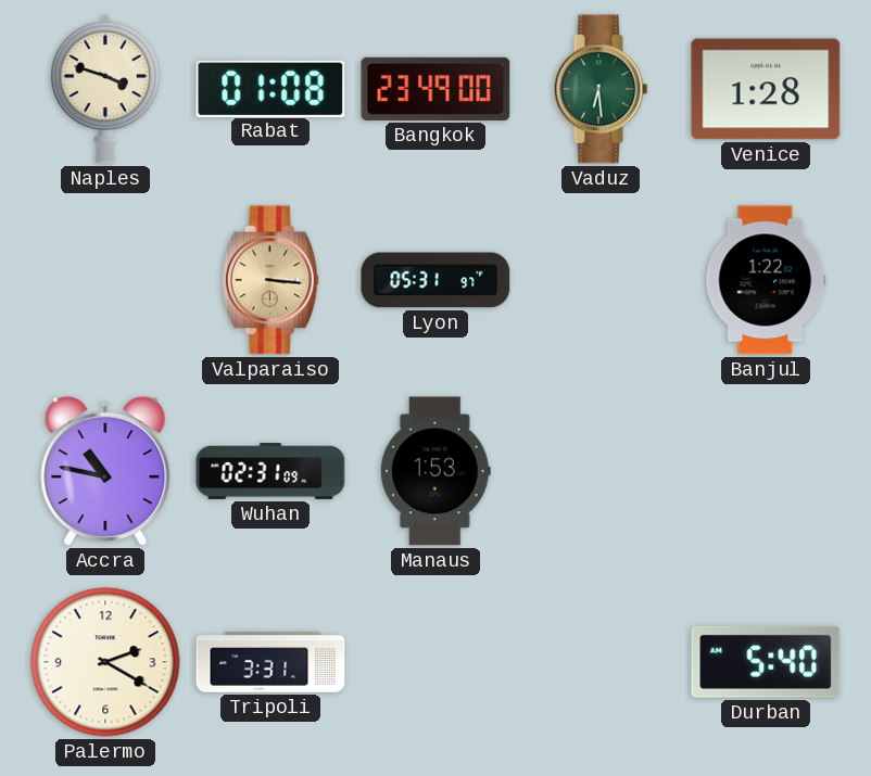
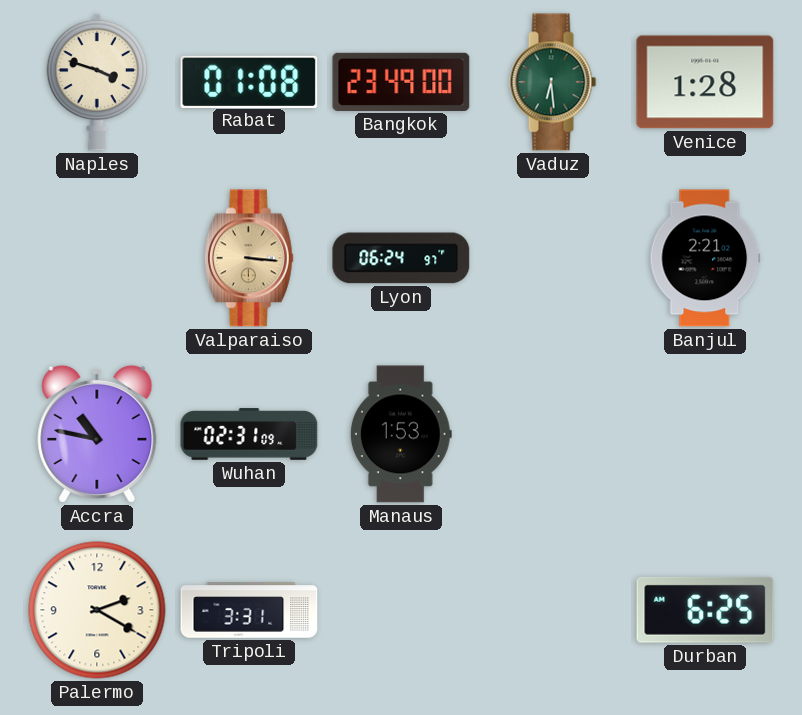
Lyon: 05:31 -> 06:24
Banjul: 1:22 -> 2:21
Durban: 5:40 -> 6:25
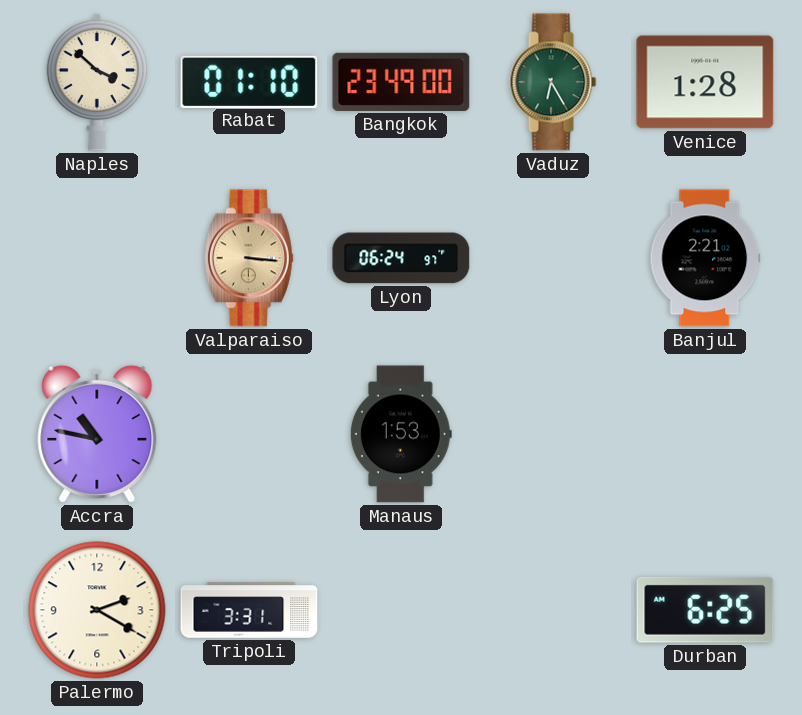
Naples: 3:48 -> 3:52
Rabat: 01:08 -> 01:10
Vaduz: 6:29 -> 6:25
Wuhan: 02:31 -> none
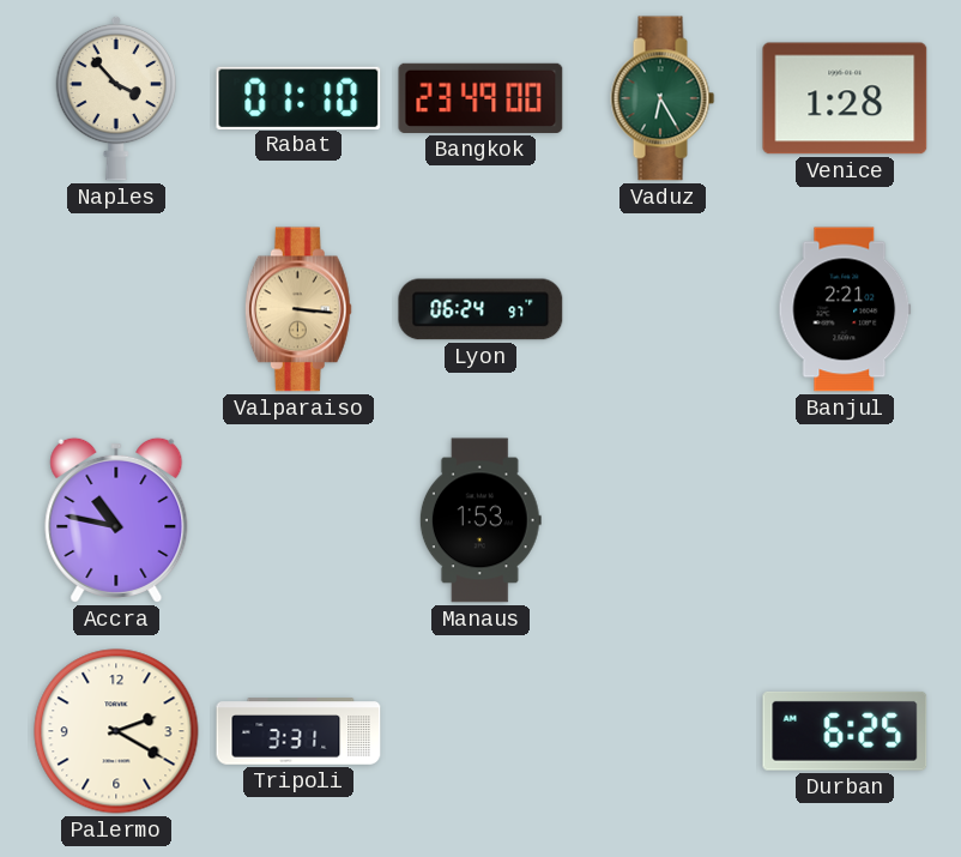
Naples: 3:52 -> 3:53
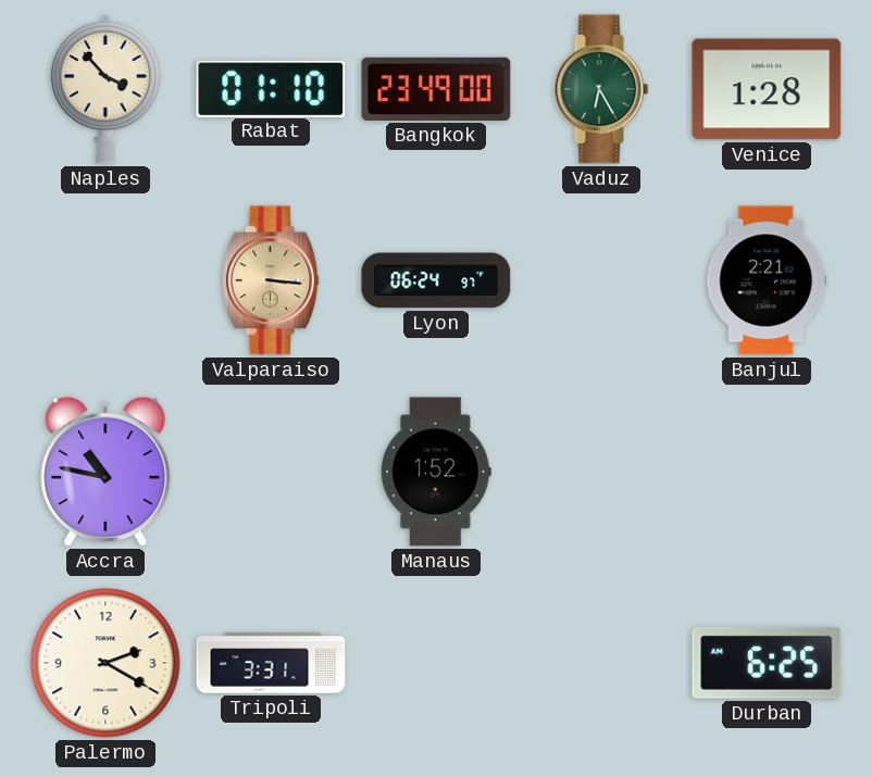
Manaus: 1:53 -> 1:52
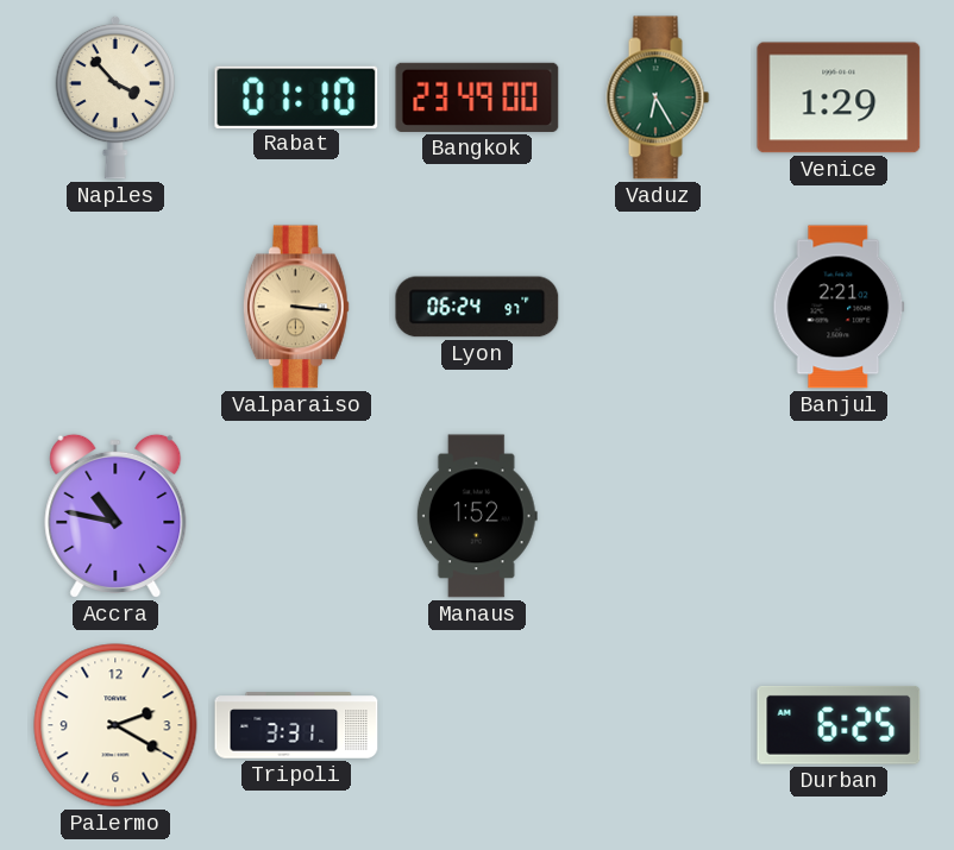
Venice: 1:28 -> 1:29
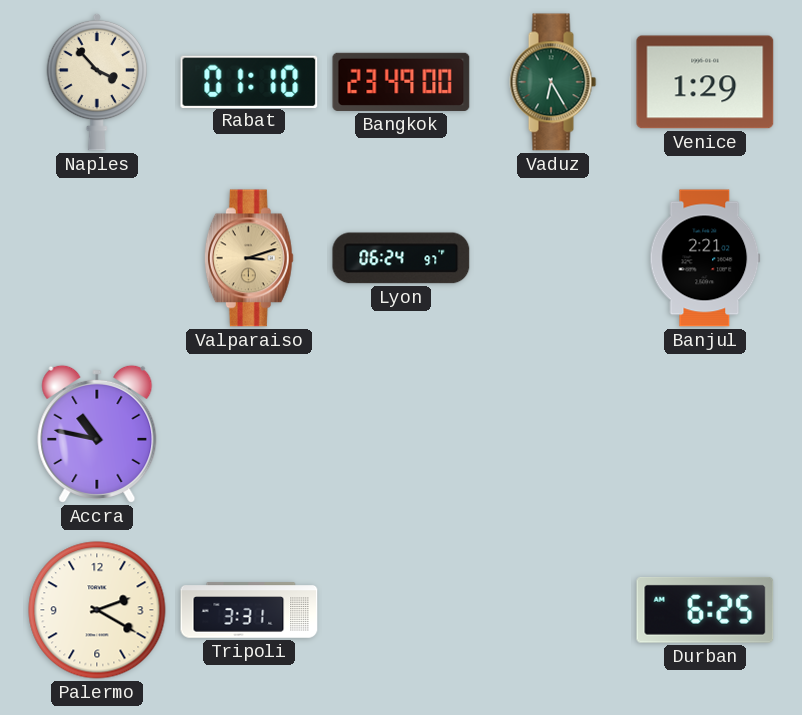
Valparaiso: 3:16 -> 3:12
Manaus: 1:52 -> none
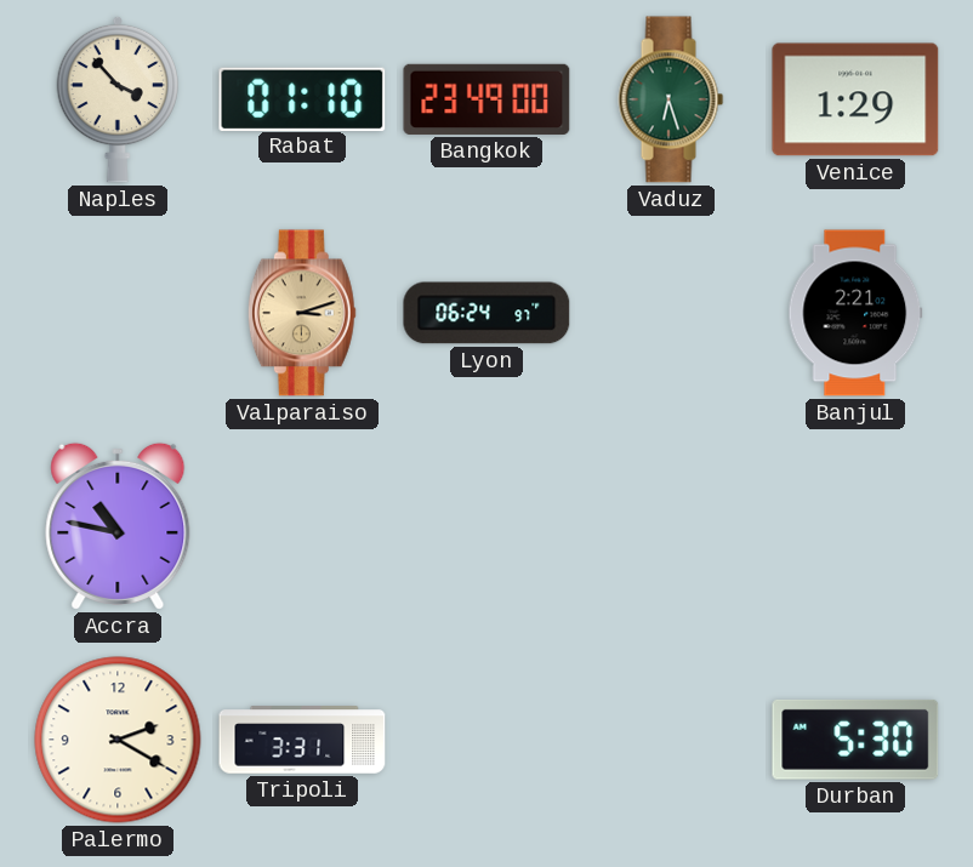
Vaduz: 6:25 -> 6:27
Durban: 6:25 -> 5:30
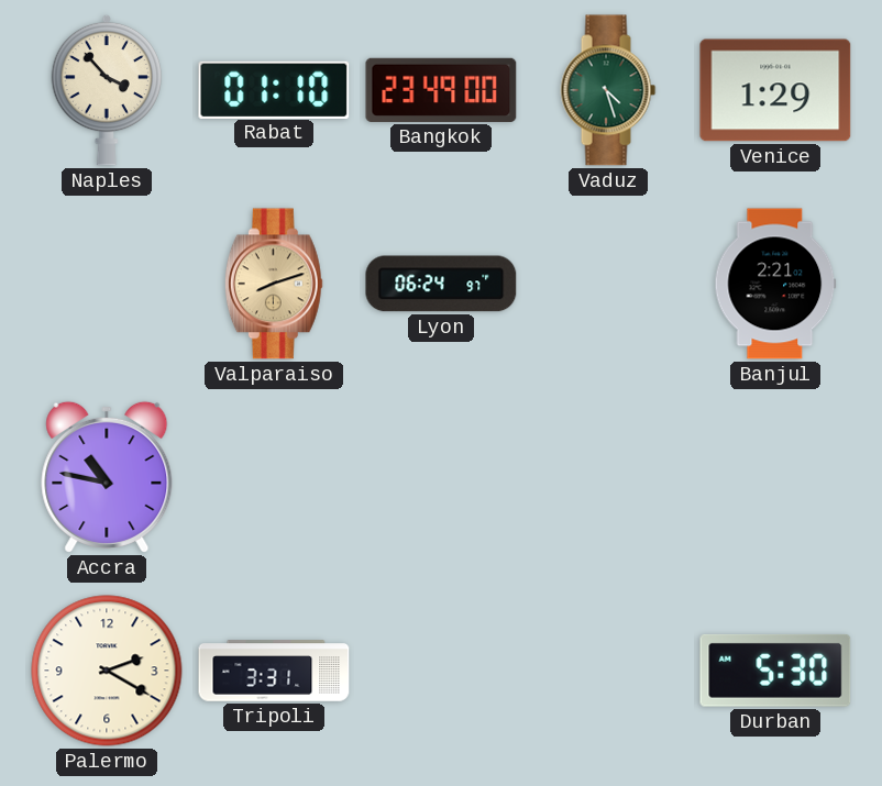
Vaduz: 6:27 -> 4:27
Valparaiso: 3:12 -> 8:12
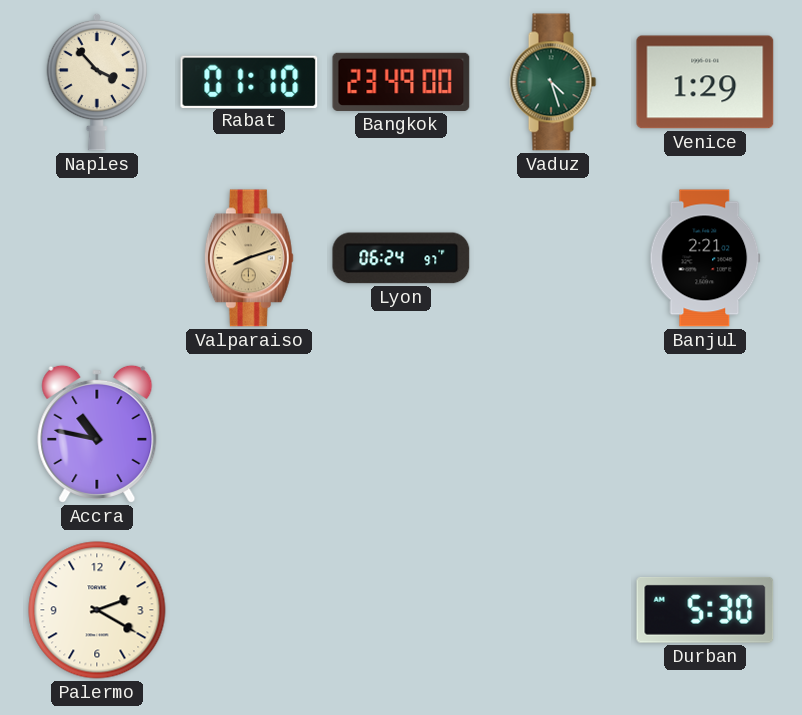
Tripoli: 3:31 -> none
